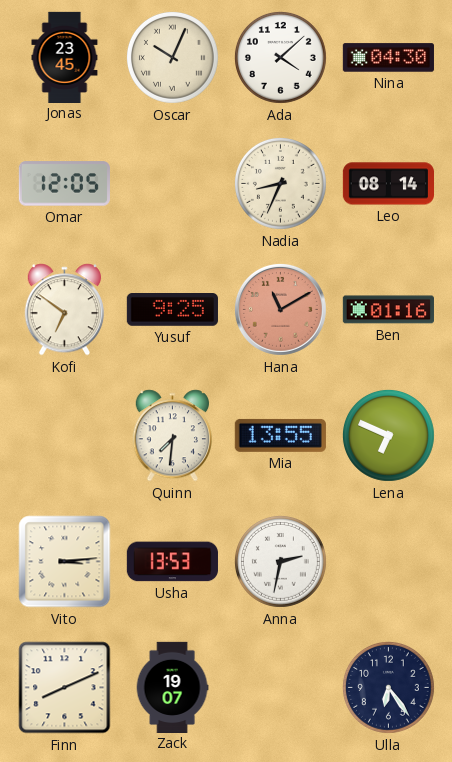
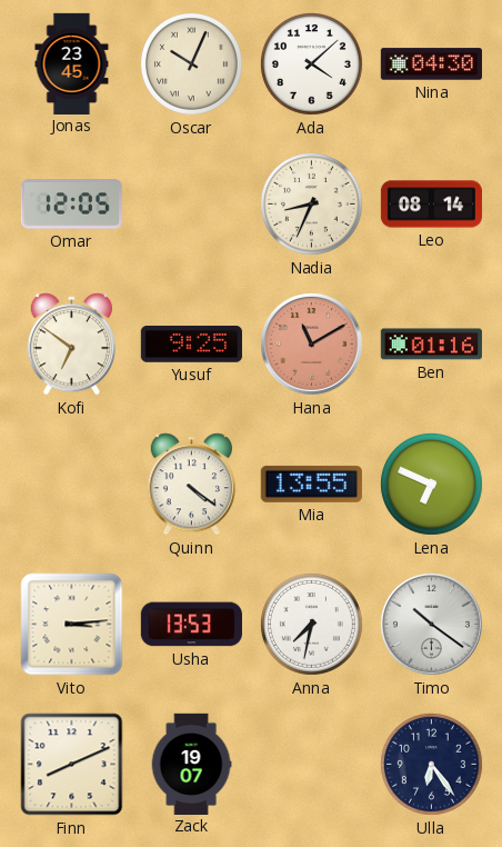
Quinn: 7:31 -> 4:21
Anna: 2:32 -> 7:32
Timo: none -> 10:21
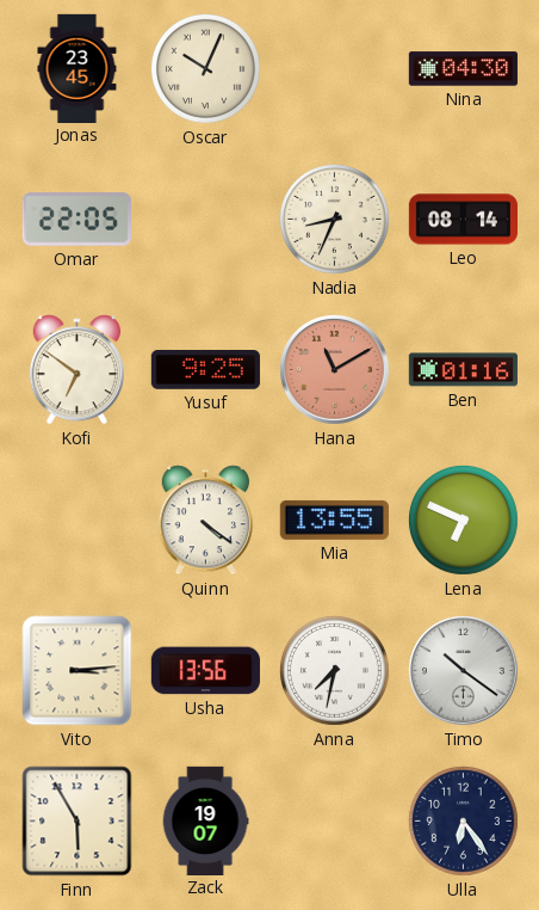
Ada: 4:08 -> none
Omar: 12:05 -> 22:05
Usha: 13:53 -> 13:56
Finn: 8:11 -> 5:55
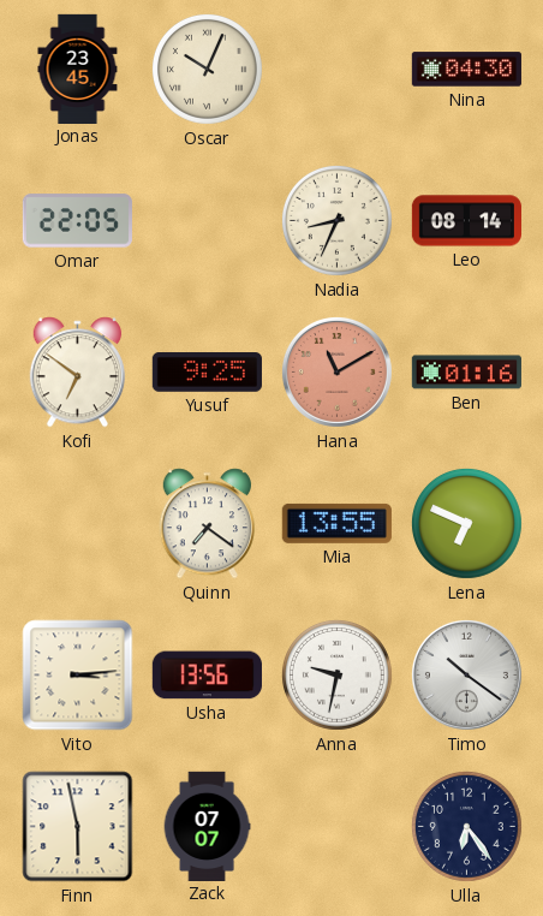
Quinn: 4:21 -> 7:21
Anna: 7:32 -> 9:32
Finn: 5:55 -> 5:58
Zack: 19:07 -> 07:07
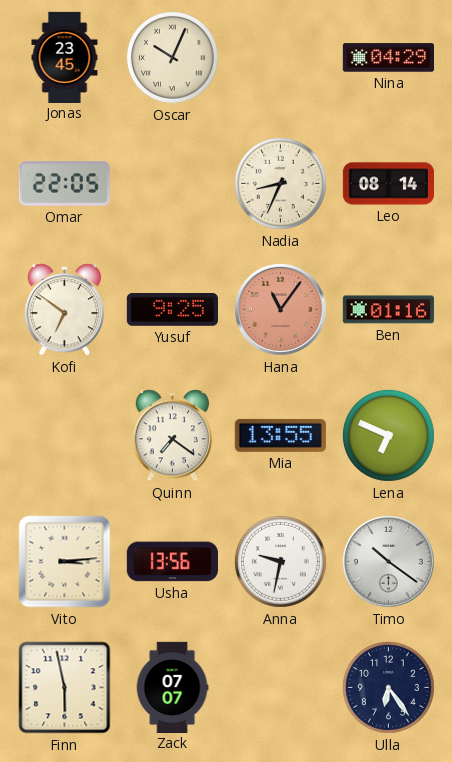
Nina: 04:30 -> 04:29
Hana: 11:10 -> 11:06
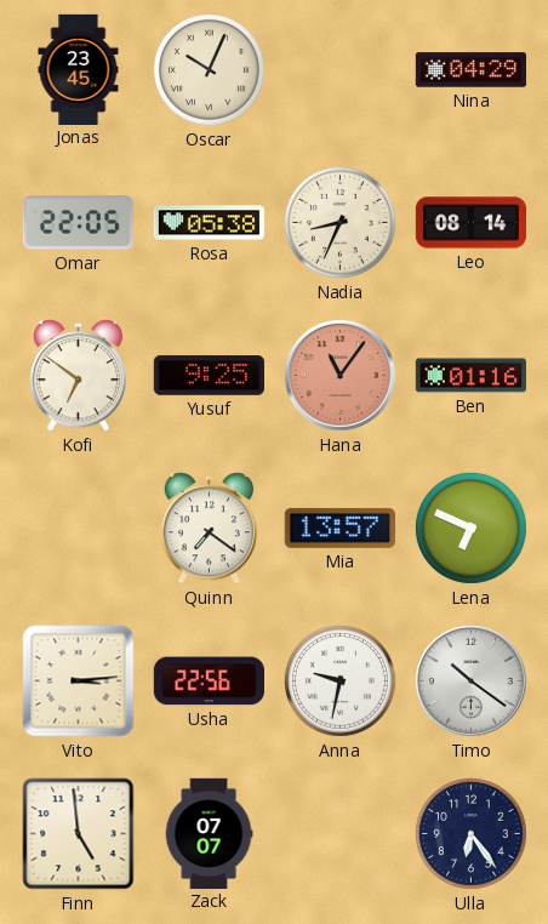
Rosa: none -> 05:38
Mia: 13:55 -> 13:57
Usha: 13:56 -> 22:56
Finn: 5:58 -> 4:59
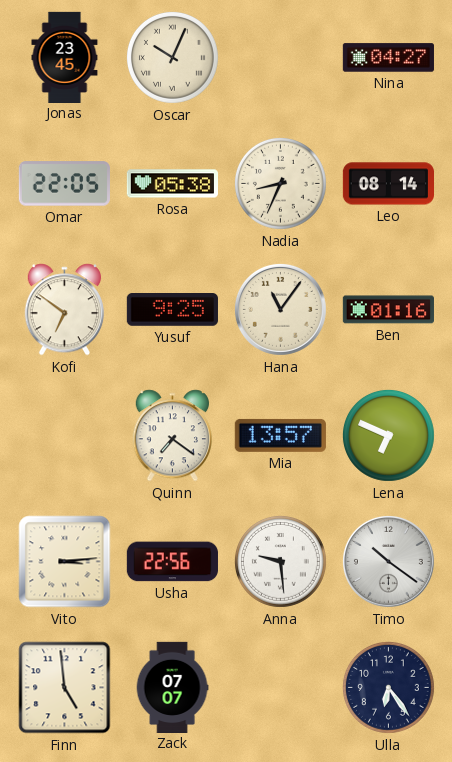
Nina: 04:29 -> 04:27
Hana dial: salmon -> cream
Anna: 9:32 -> 9:29
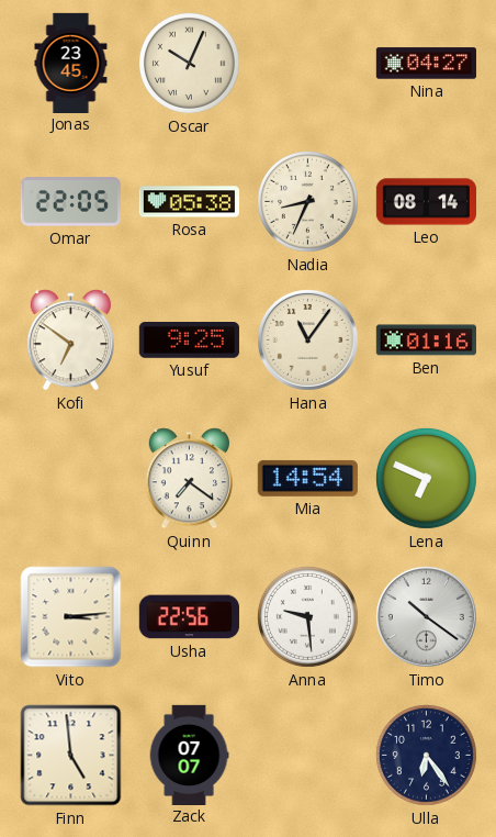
Mia: 13:57 -> 14:54
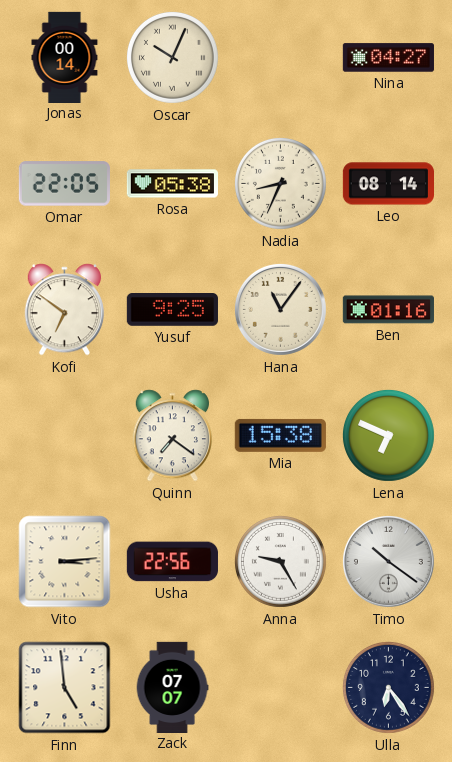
Jonas: 23:45 -> 00:14
Mia: 14:54 -> 15:38
Anna: 9:29 -> 9:25
